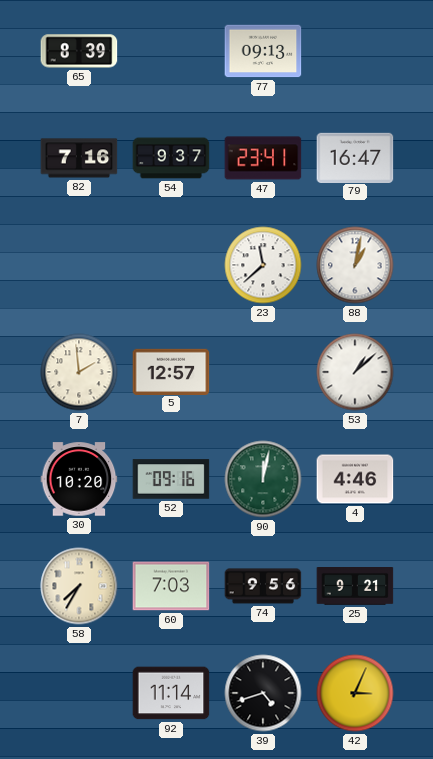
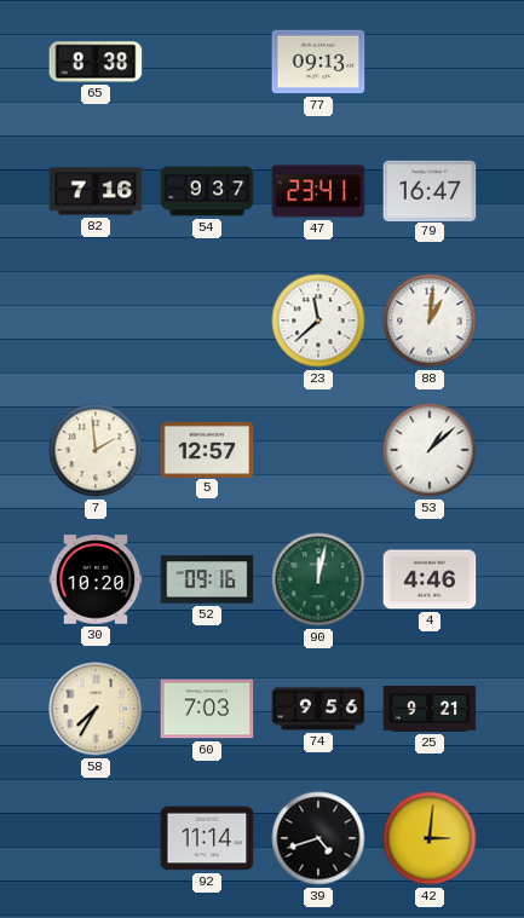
65: 8:39 -> 8:38
88: 1:02 -> 1:01
42: 3:04 -> 3:01
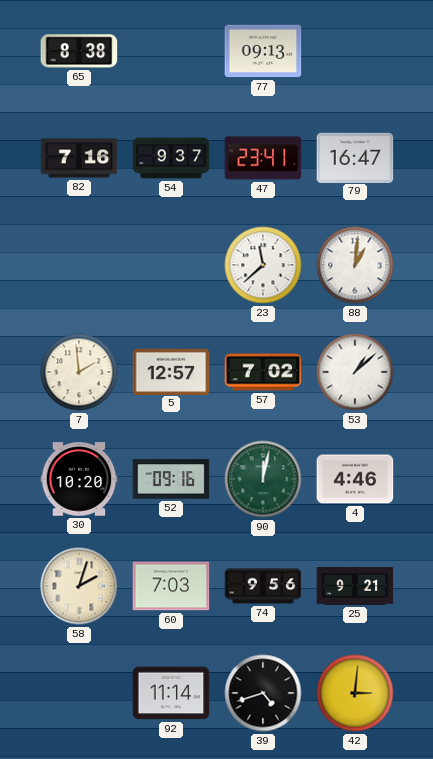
57: none -> 7:02
58: 7:35 -> 2:03
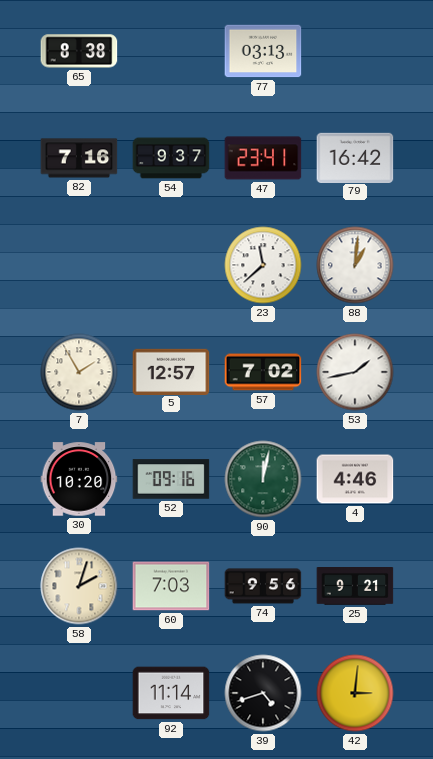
77: 09:13 -> 03:13
79: 16:47 -> 16:42
7: 1:59 -> 1:55
53: 1:08 -> 1:43
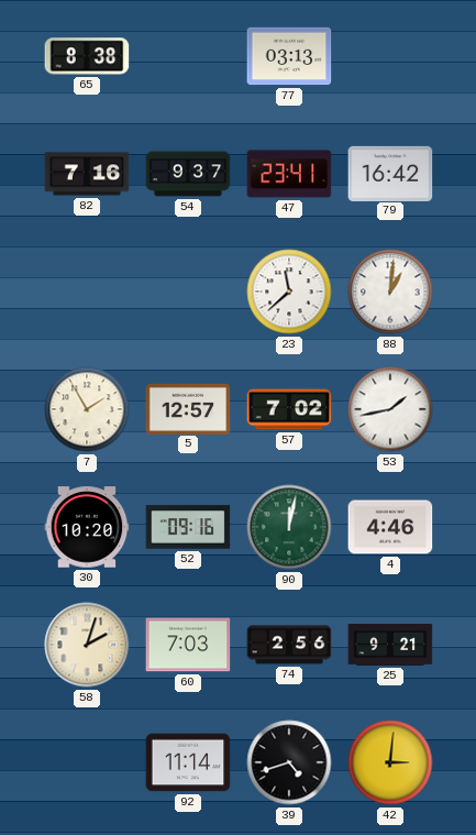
74: 9:56 -> 2:56
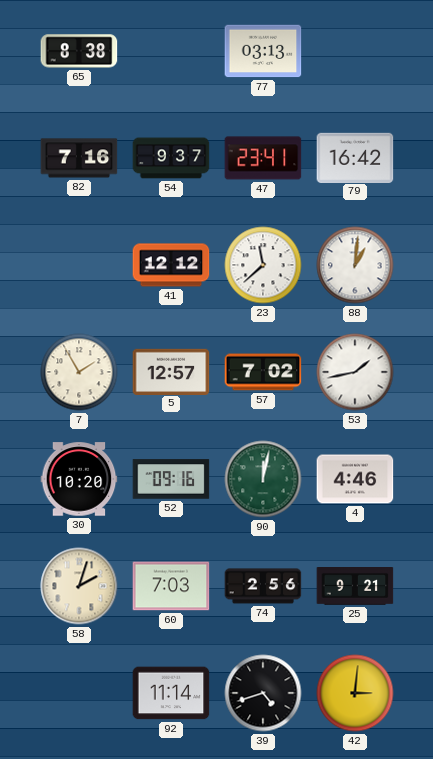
41: none -> 12:12
